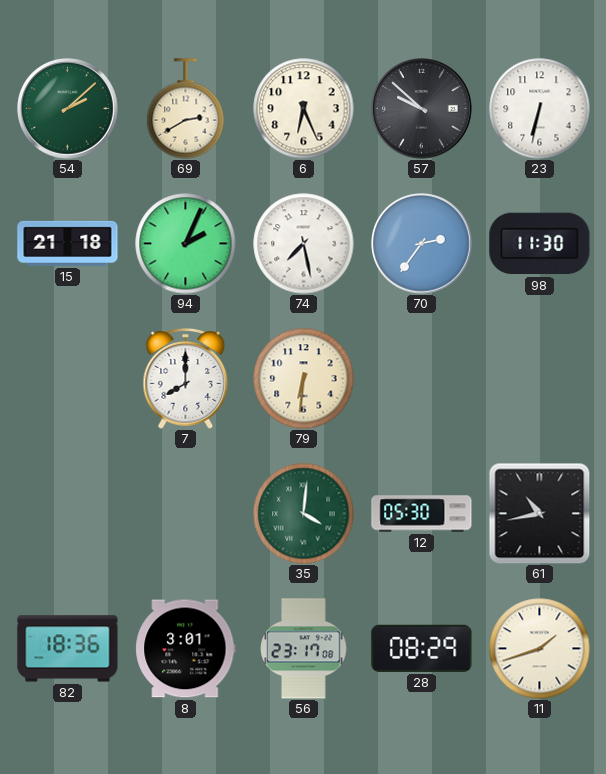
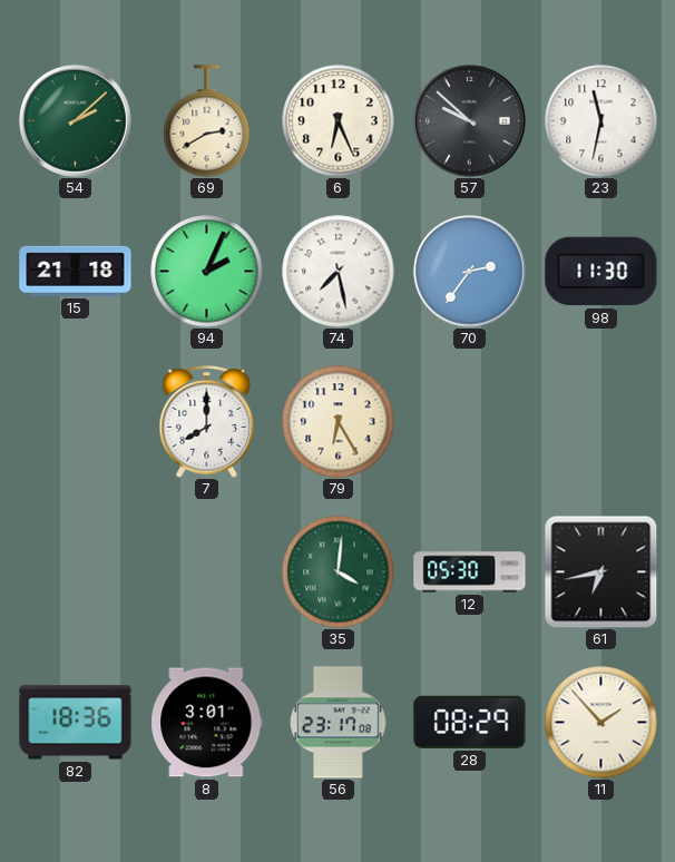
23: 6:32 -> 11:32
79: 6:31 -> 6:25
61: 10:43 -> 6:43
11: 1:42 -> 1:53
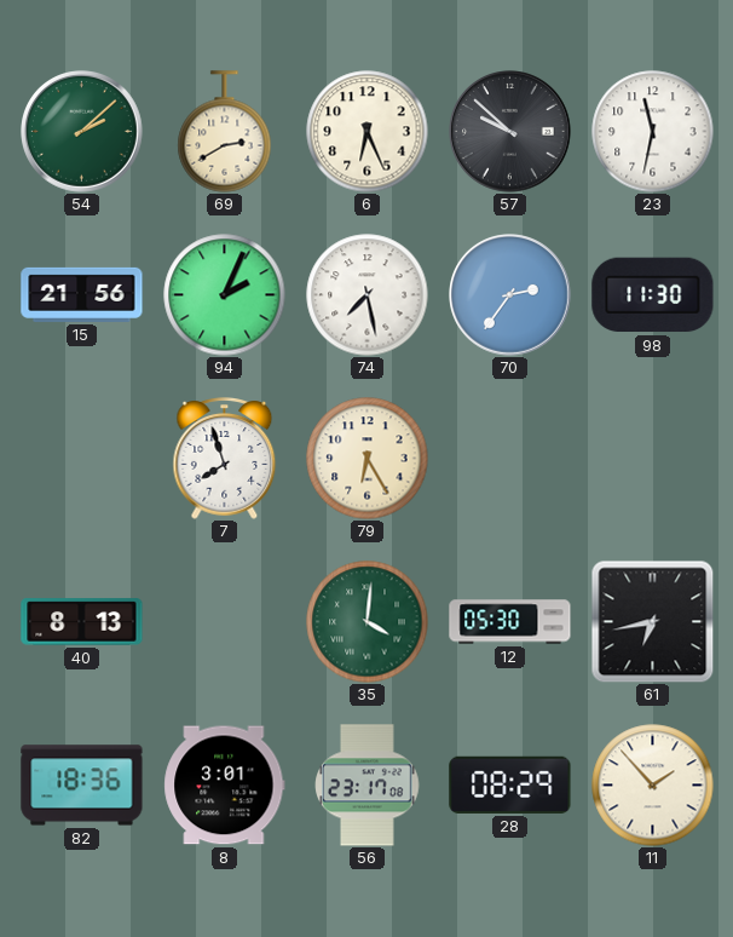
15: 21:18 -> 21:56
7: 8:00 -> 7:57
40: none -> 8:13
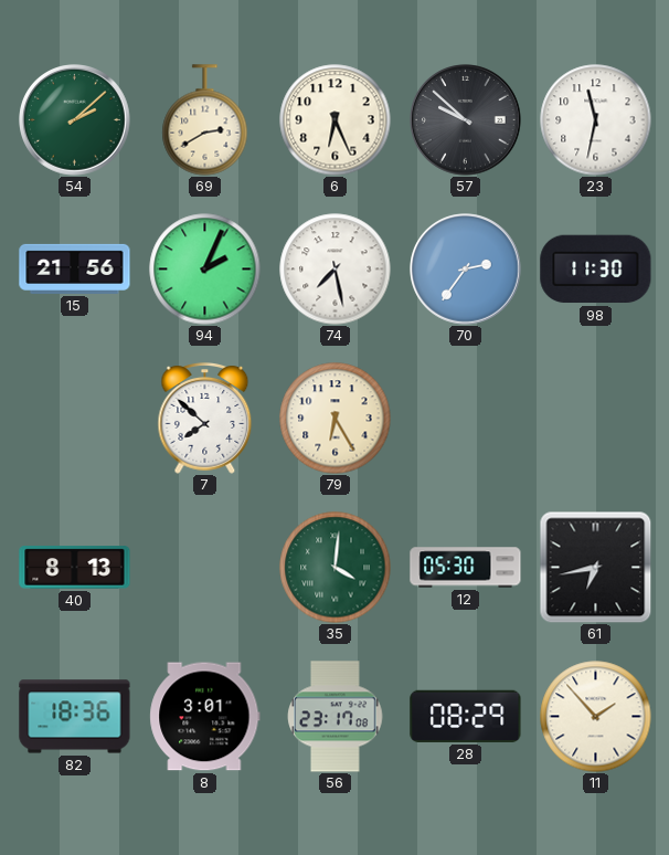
7: 7:57 -> 7:52
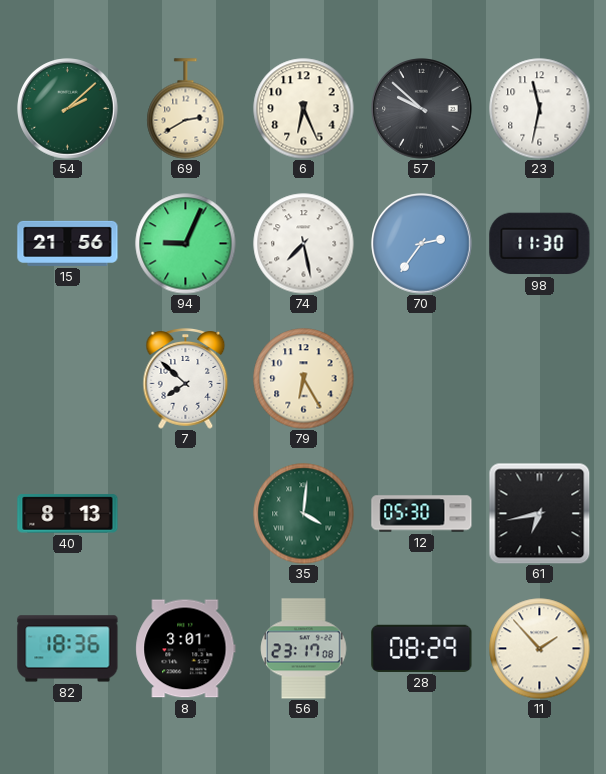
94: 2:04 -> 9:04
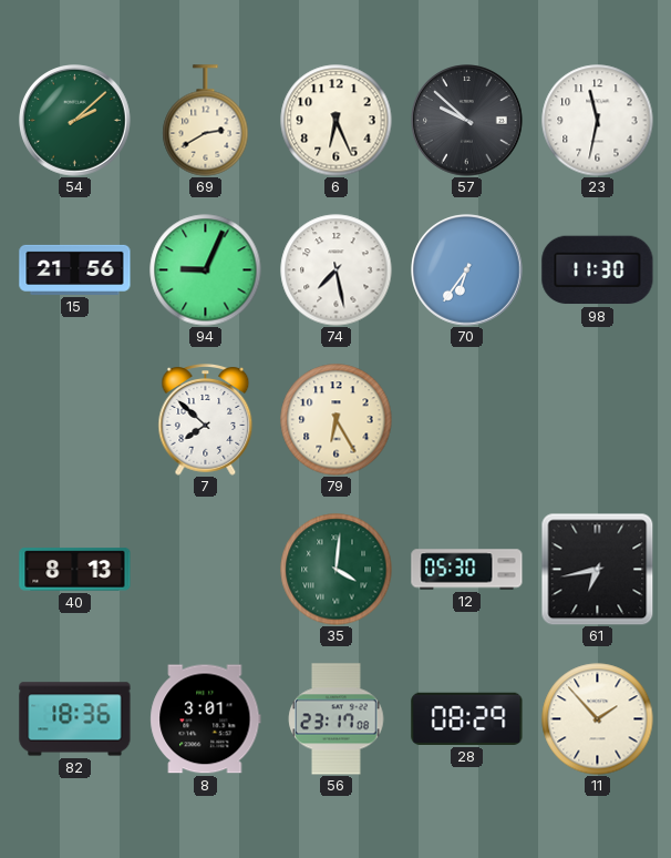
70: 2:36 -> 6:36
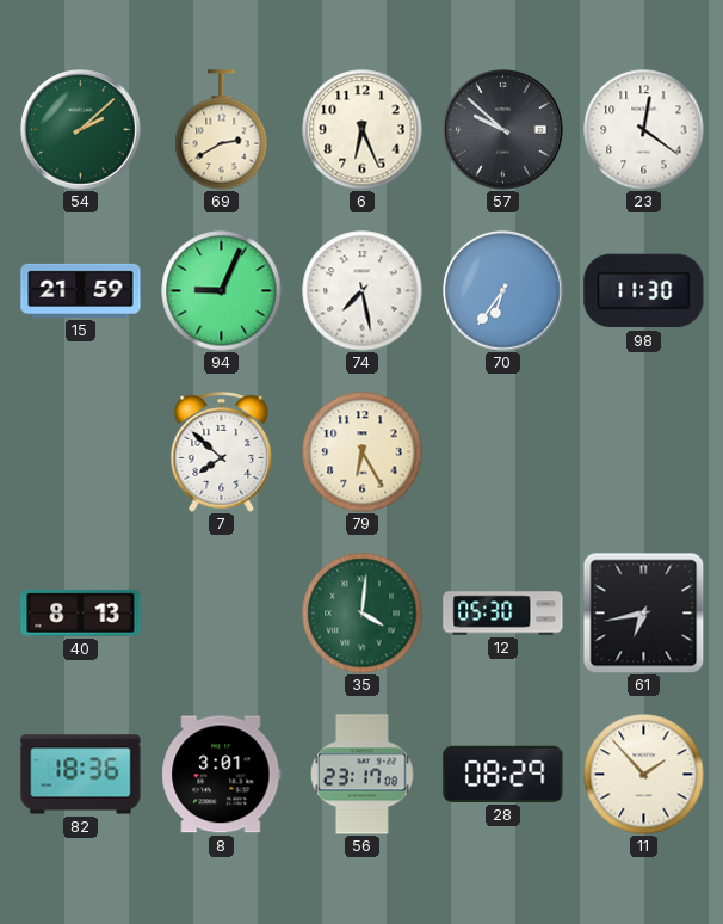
23: 11:32 -> 12:21
15: 21:56 -> 21:59
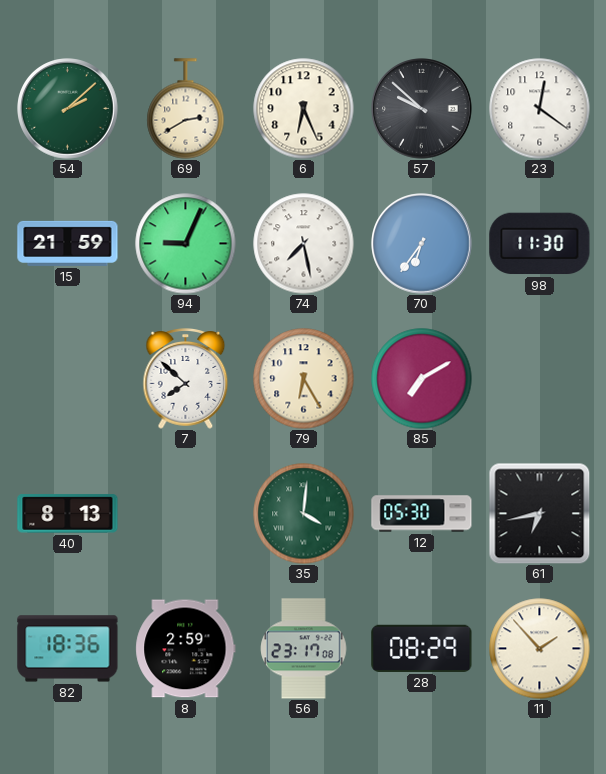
85: none -> 7:10
8: 3:01 -> 2:59
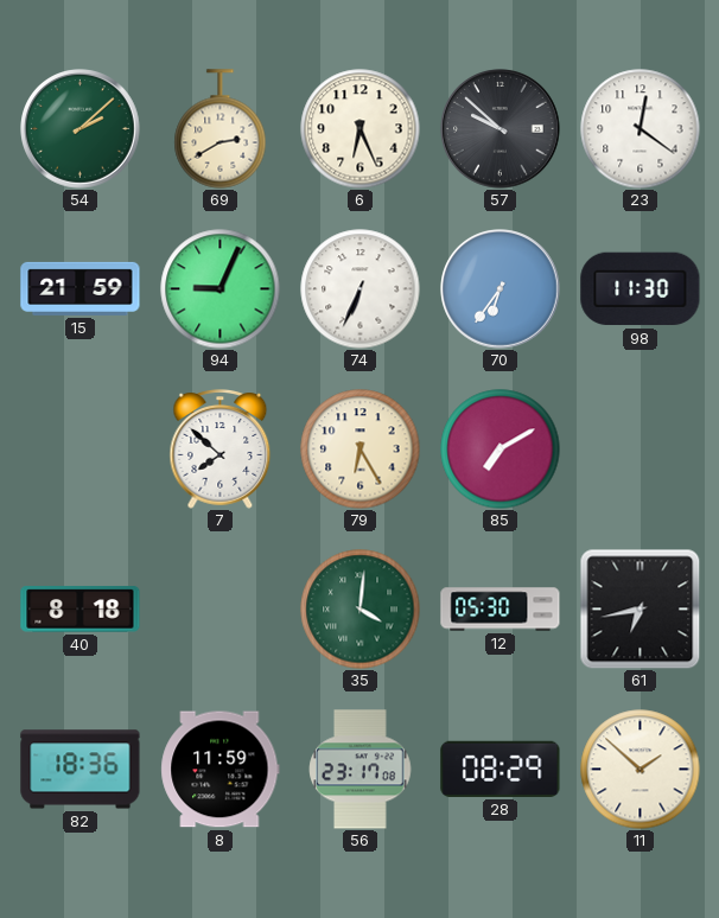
74: 7:28 -> 6:34
40: 8:13 -> 8:18
8: 2:59 -> 11:59
11: 1:53 -> 1:52
